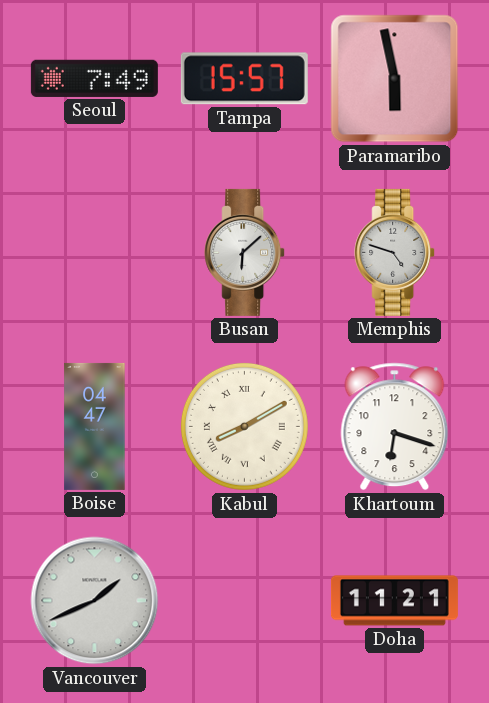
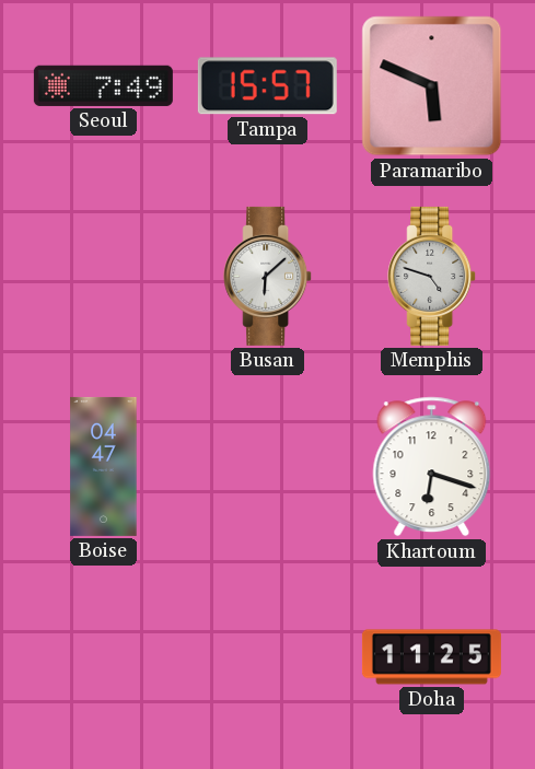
Paramaribo: 5:58 -> 5:49
Kabul: 8:10 -> none
Vancouver: 1:41 -> none
Doha: 11:21 -> 11:25
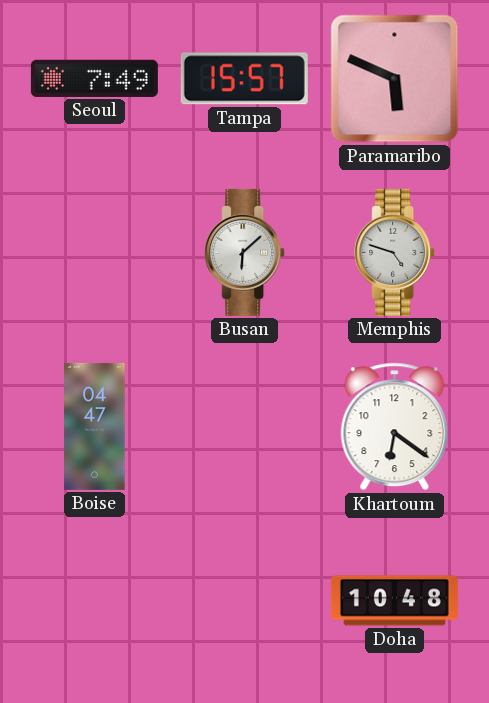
Khartoum: 6:18 -> 6:21
Doha: 11:25 -> 10:48
